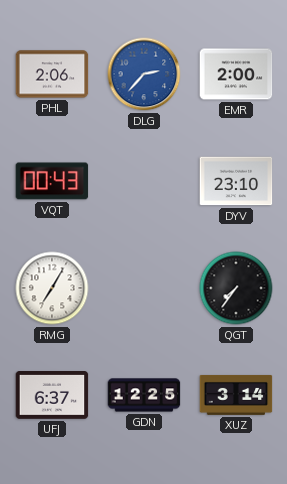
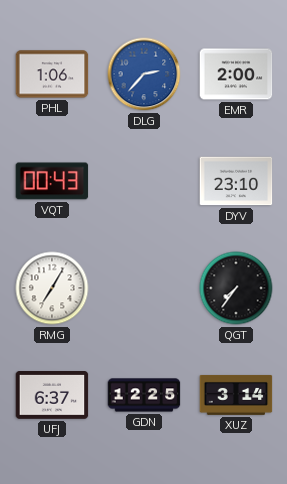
PHL: 2:06 -> 1:06
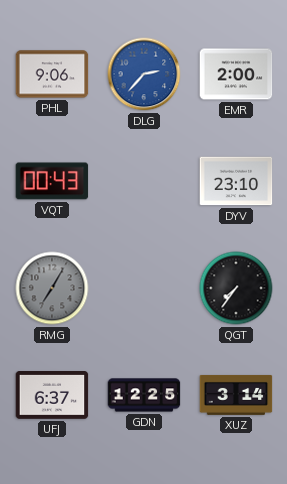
PHL: 1:06 -> 9:06
RMG dial: white -> grey
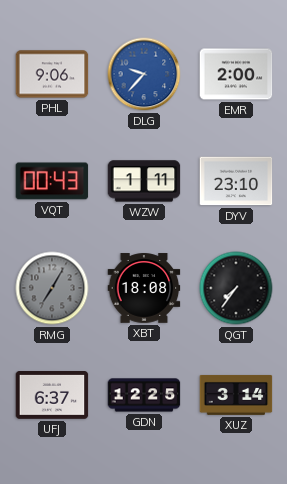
DLG: 2:37 -> 9:37
WZW: none -> 1:11
XBT: none -> 18:08
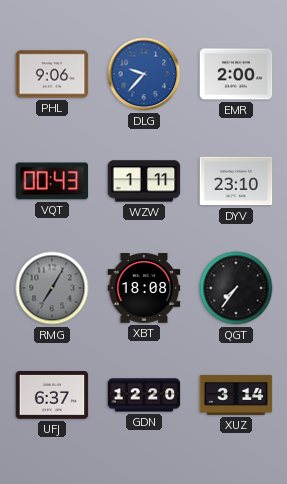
GDN: 12:25 -> 12:20
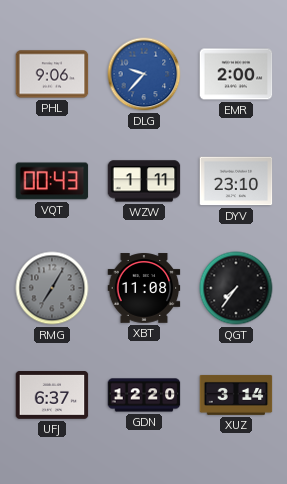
XBT: 18:08 -> 11:08
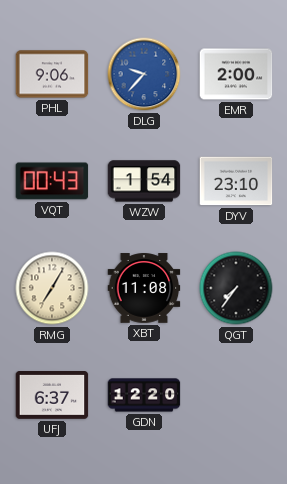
WZW: 1:11 -> 1:54
RMG dial: grey -> cream
XUZ: 3:14 -> none
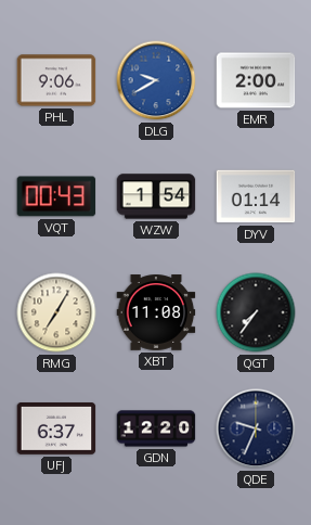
DLG: 9:37 -> 9:40
DYV: 23:10 -> 01:14
QDE: none -> 9:34
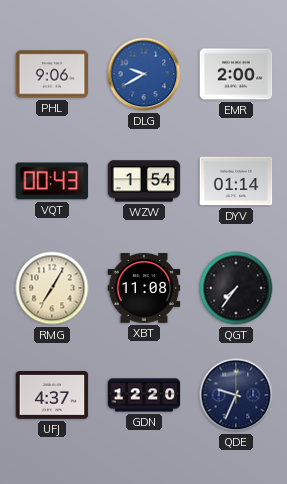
UFJ: 6:37 -> 4:37
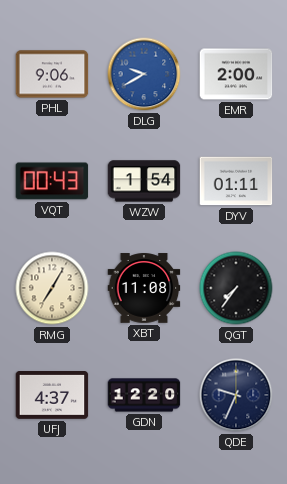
DYV: 01:14 -> 01:11
